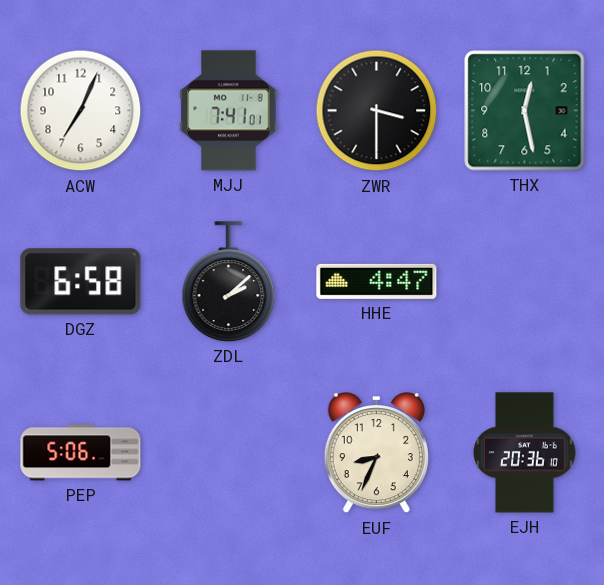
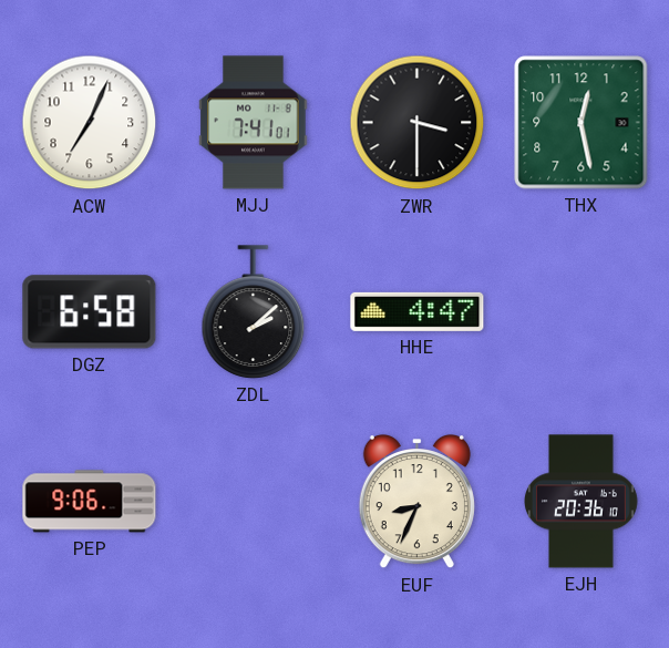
PEP: 5:06 -> 9:06
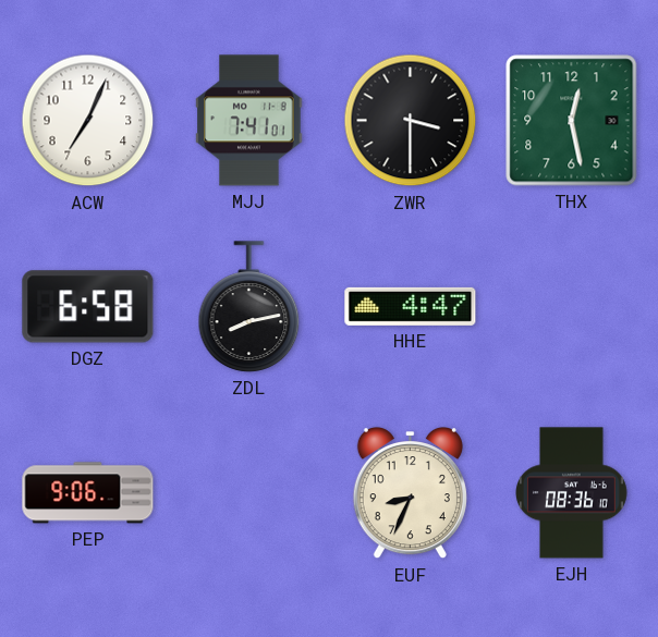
ZDL: 2:08 -> 8:13
EJH: 20:36 -> 08:36
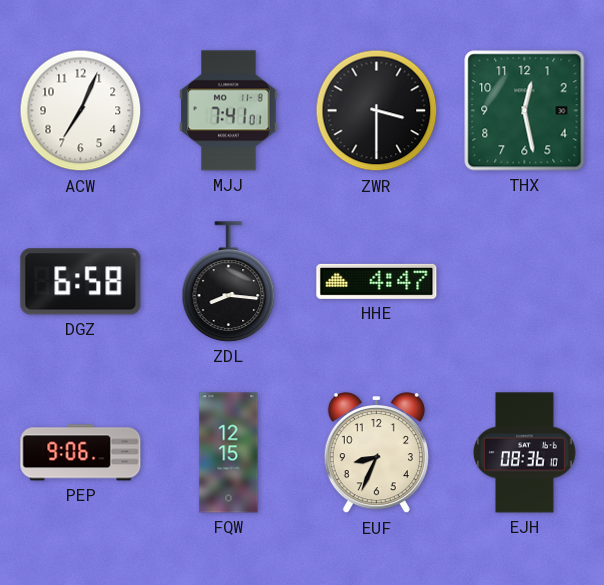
ZDL: 8:13 -> 8:16
FQW: none -> 12:15
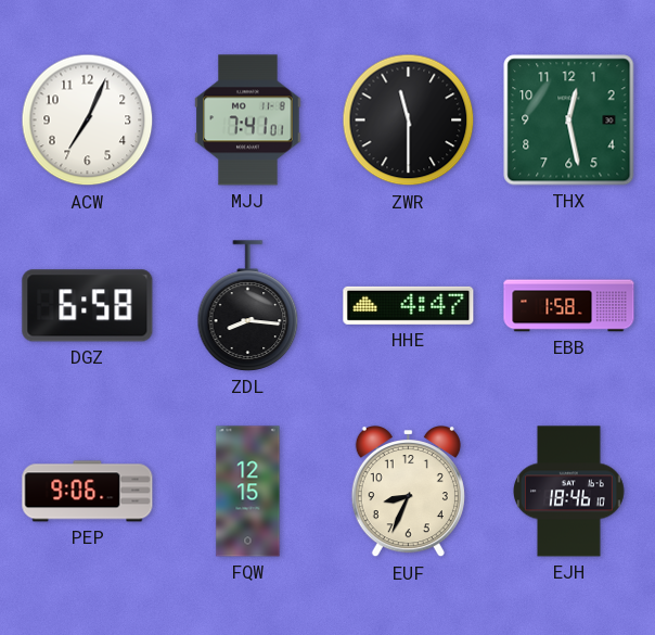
ZWR: 3:30 -> 11:30
EBB: none -> 1:58
EJH: 08:36 -> 18:46
